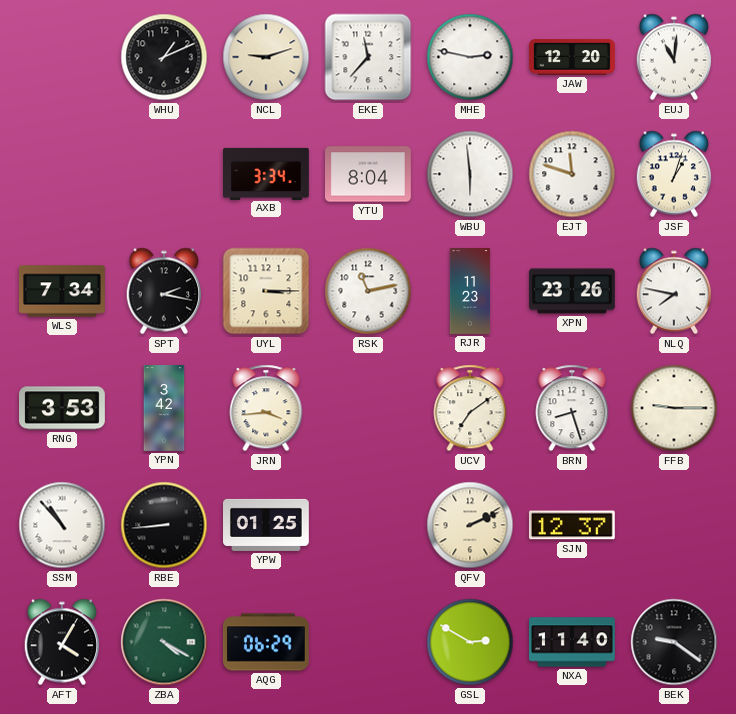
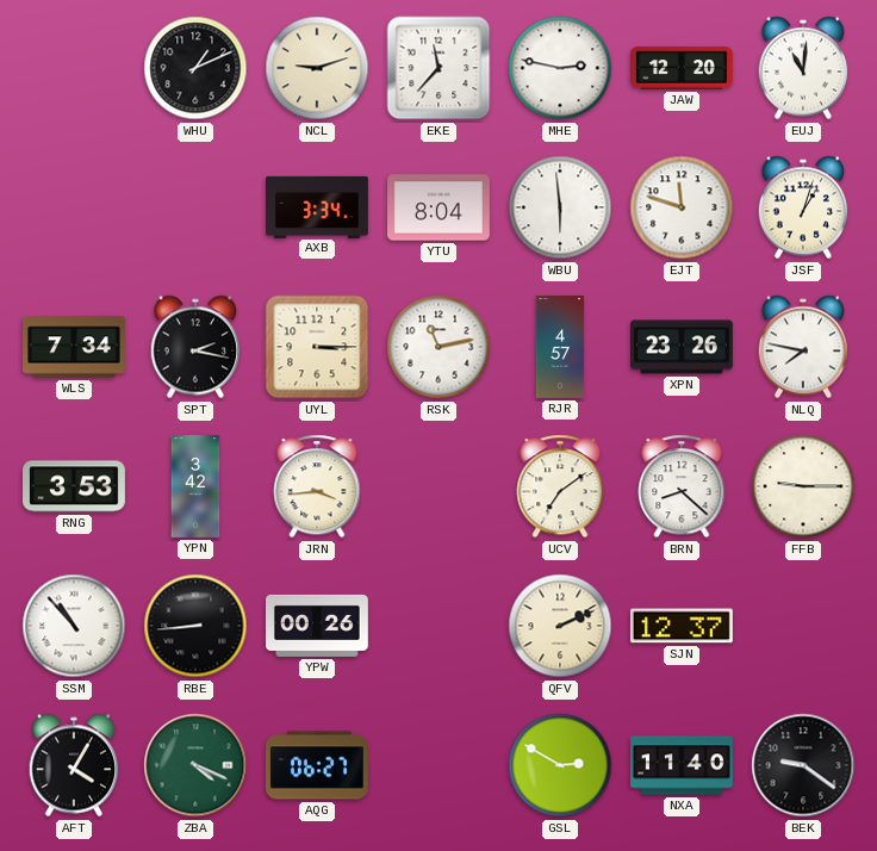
RJR: 11:23 -> 4:57
BRN: 8:27 -> 8:22
YPW: 01:25 -> 00:26
ZBA: 4:20 -> 4:19
AQG: 06:29 -> 06:27
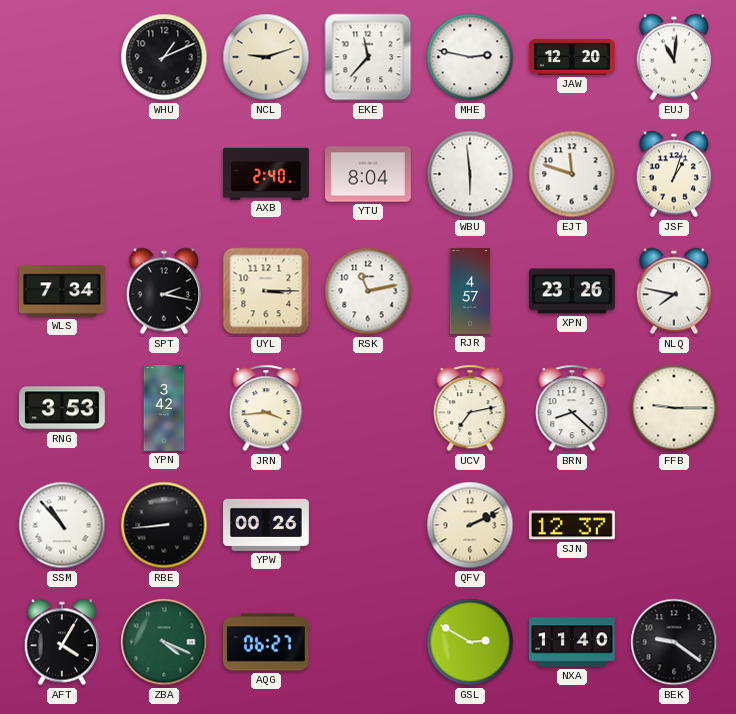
AXB: 3:34 -> 2:40
UCV: 7:09 -> 7:13
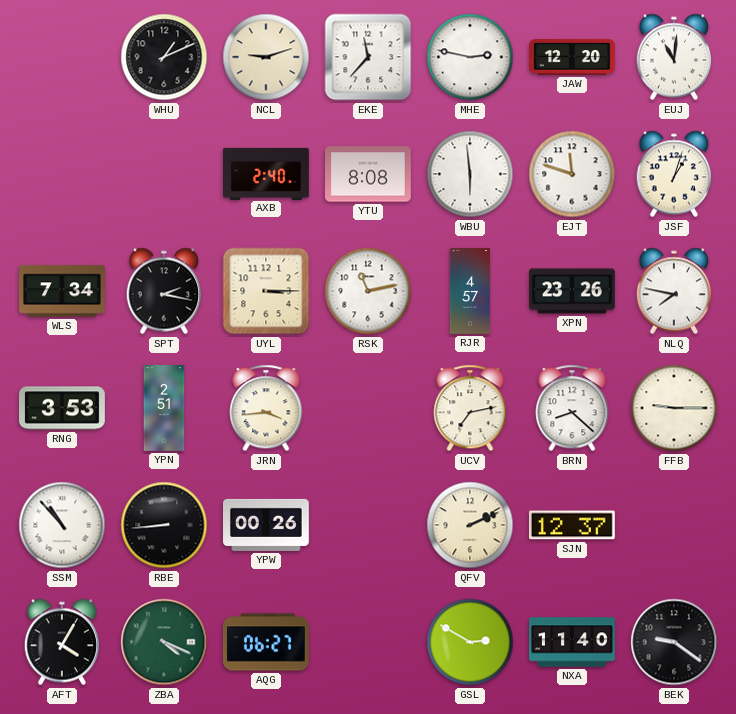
YTU: 8:04 -> 8:08
YPN: 3:42 -> 2:51
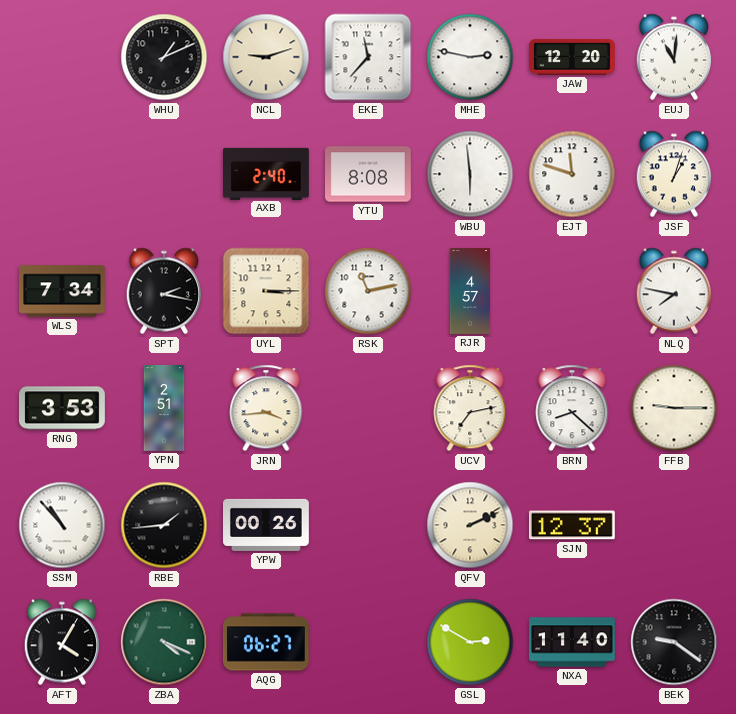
XPN: 23:26 -> none
RBE: 8:44 -> 1:44
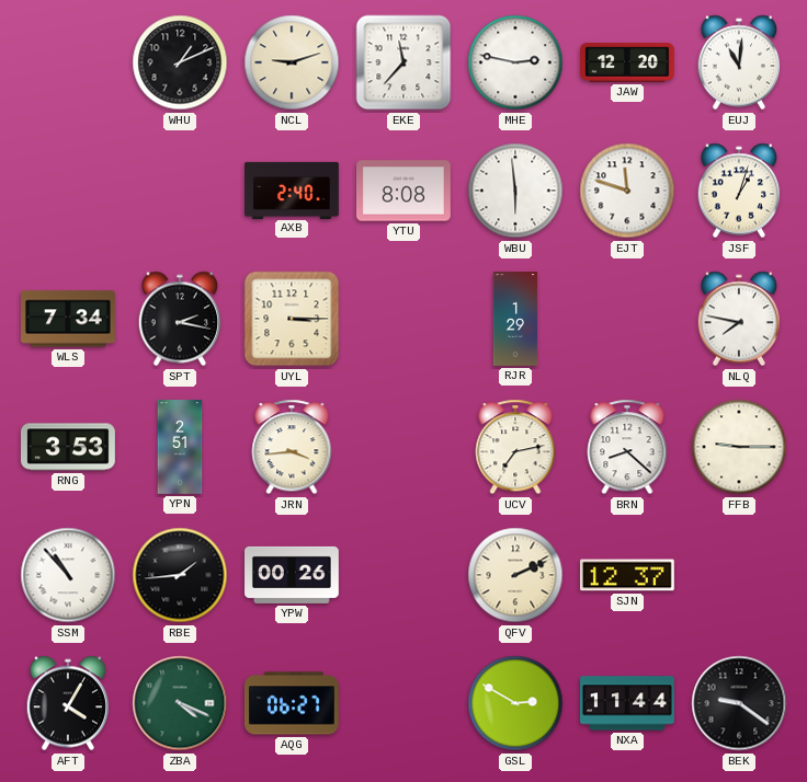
RSK: 11:13 -> none
RJR: 4:57 -> 1:29
NXA: 11:40 -> 11:44
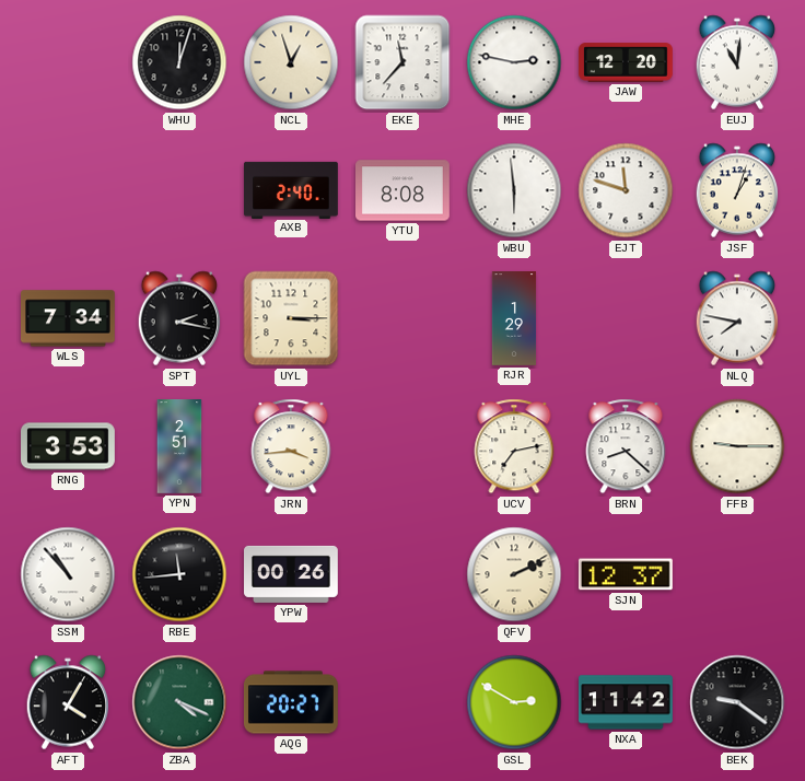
WHU: 1:11 -> 12:03
NCL: 9:12 -> 12:57
RBE: 1:44 -> 11:44
AQG: 06:27 -> 20:27
NXA: 11:44 -> 11:42
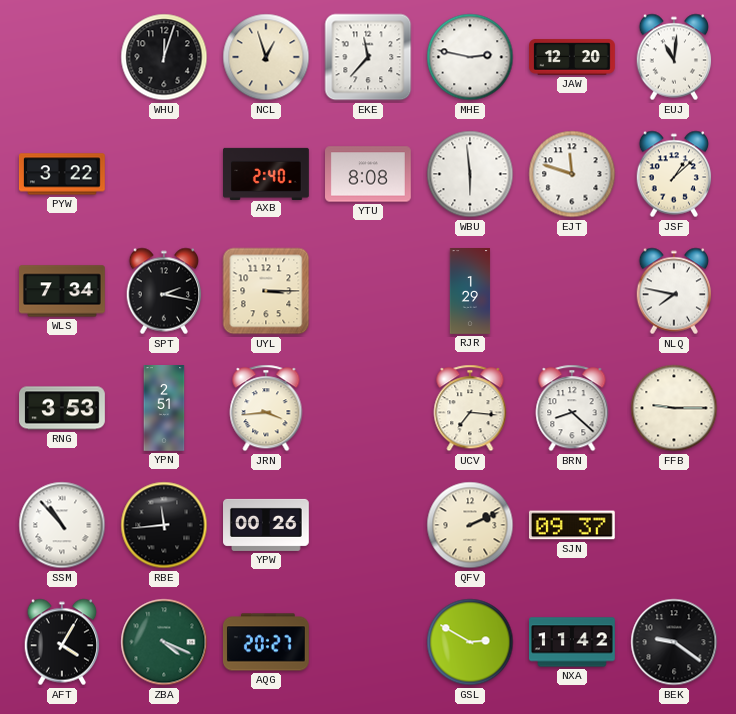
PYW: none -> 3:22
JSF: 1:03 -> 1:08
UCV: 7:13 -> 7:16
SJN: 12:37 -> 09:37
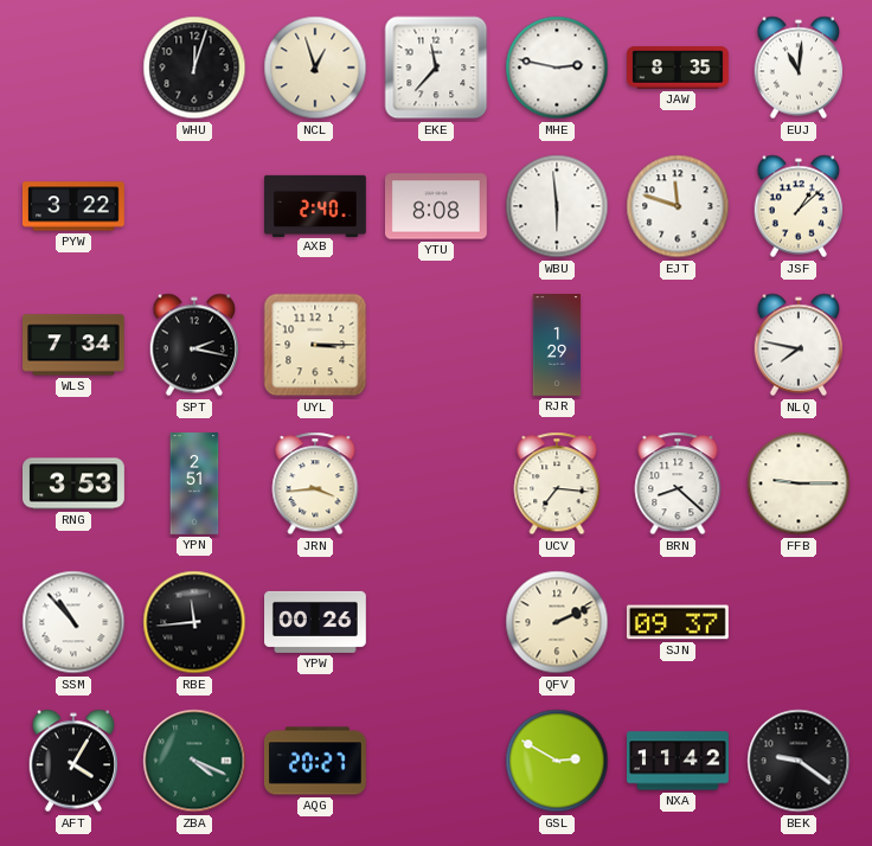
JAW: 12:20 -> 8:35
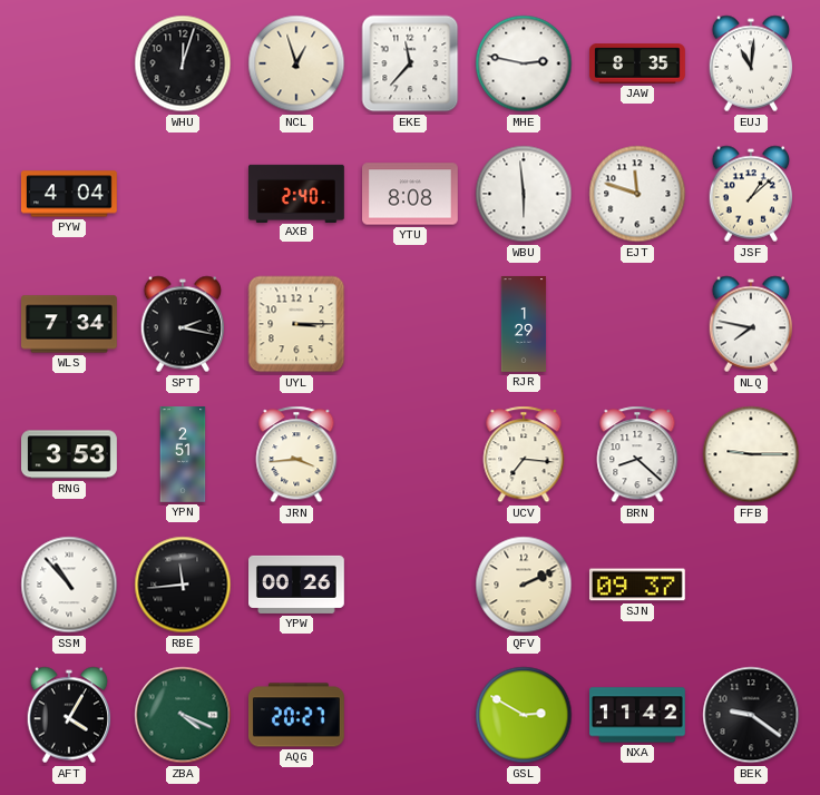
PYW: 3:22 -> 4:04
